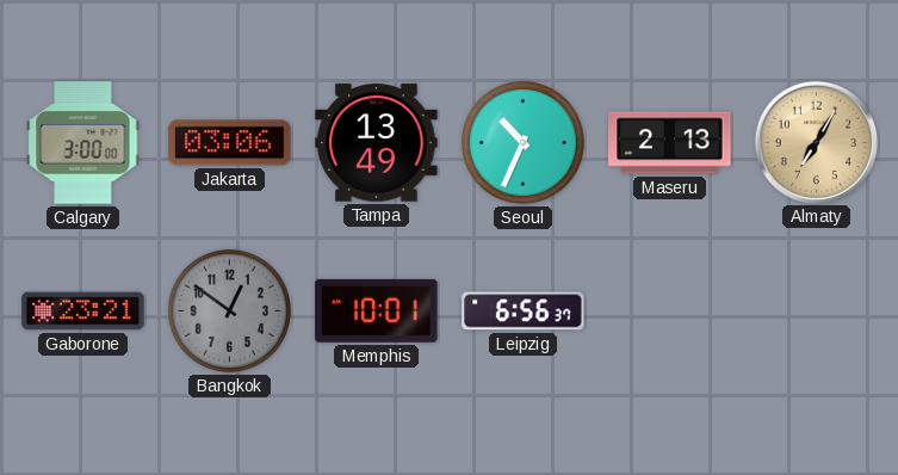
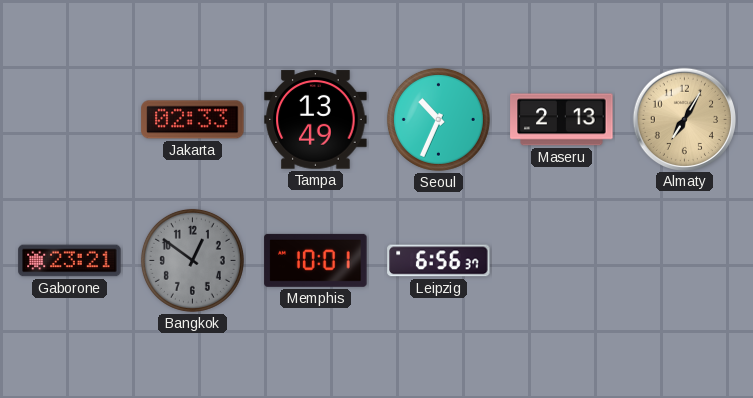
Calgary: 3:00 -> none
Jakarta: 03:06 -> 02:33
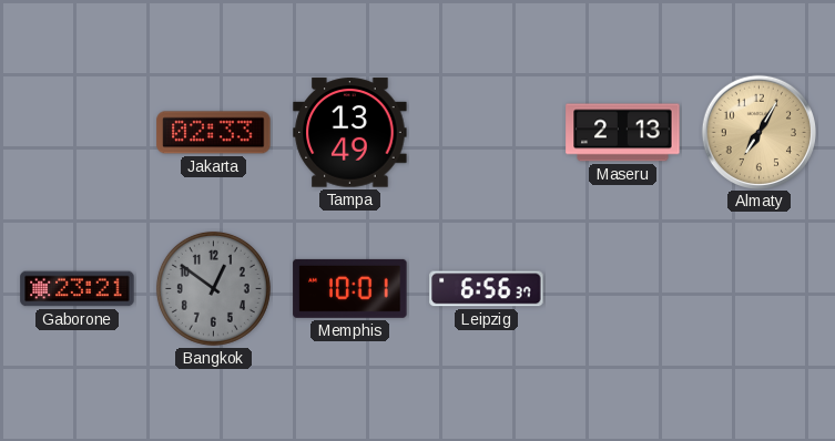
Seoul: 10:34 -> none
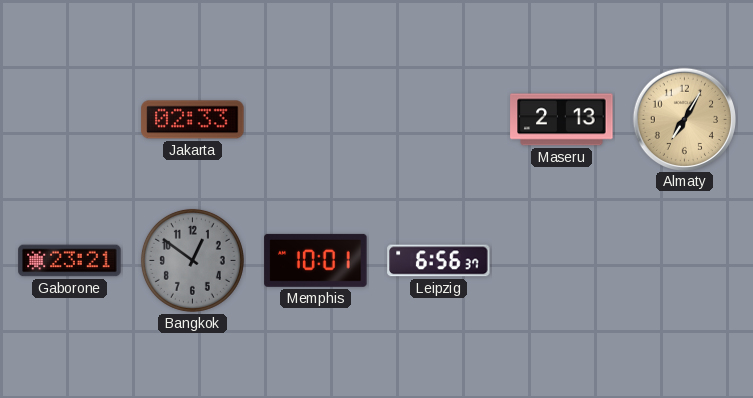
Tampa: 13:49 -> none
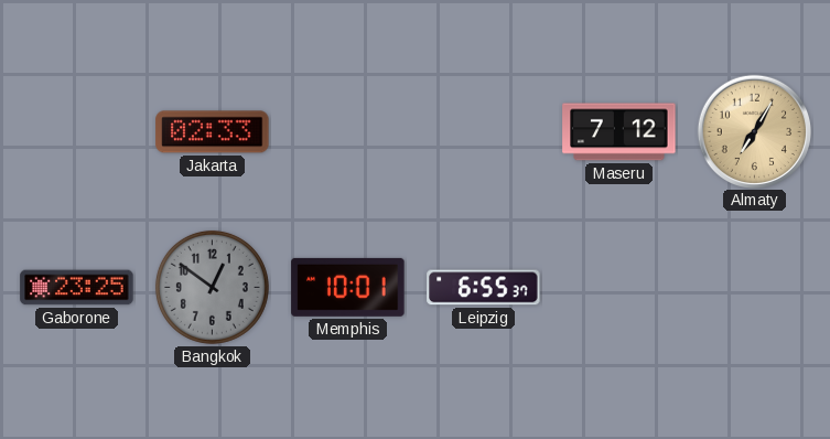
Maseru: 2:13 -> 7:12
Gaborone: 23:21 -> 23:25
Leipzig: 6:56 -> 6:55
